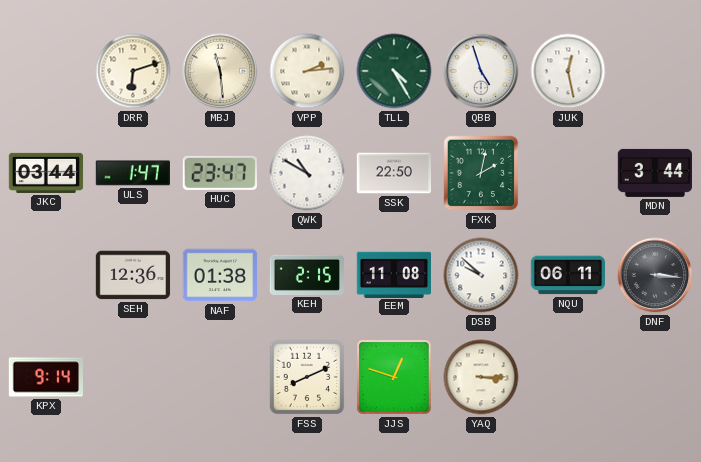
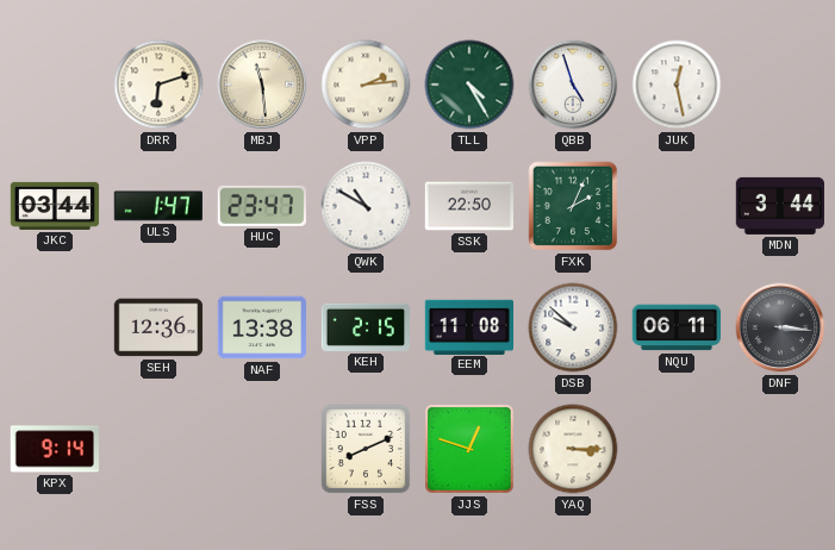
FXK: 2:02 -> 2:04
NAF: 01:38 -> 13:38
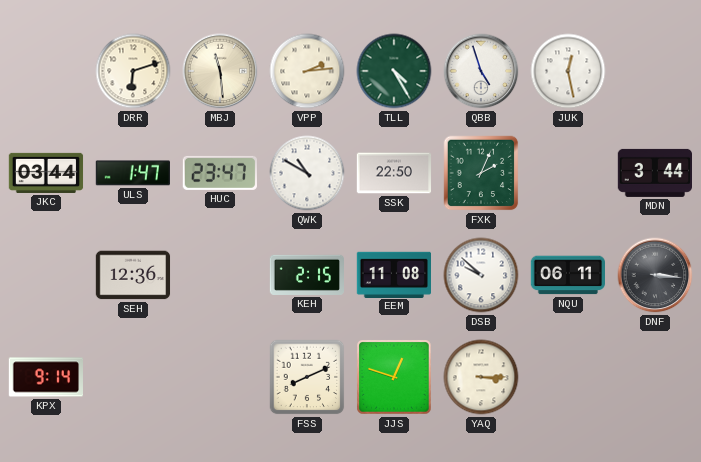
NAF: 13:38 -> none
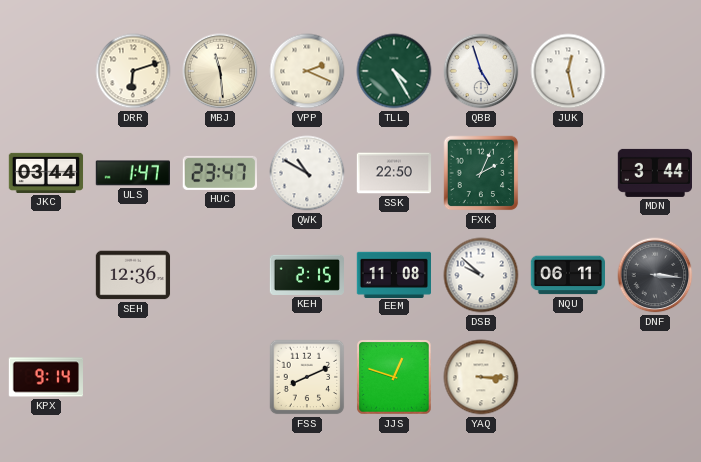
VPP: 2:14 -> 2:19
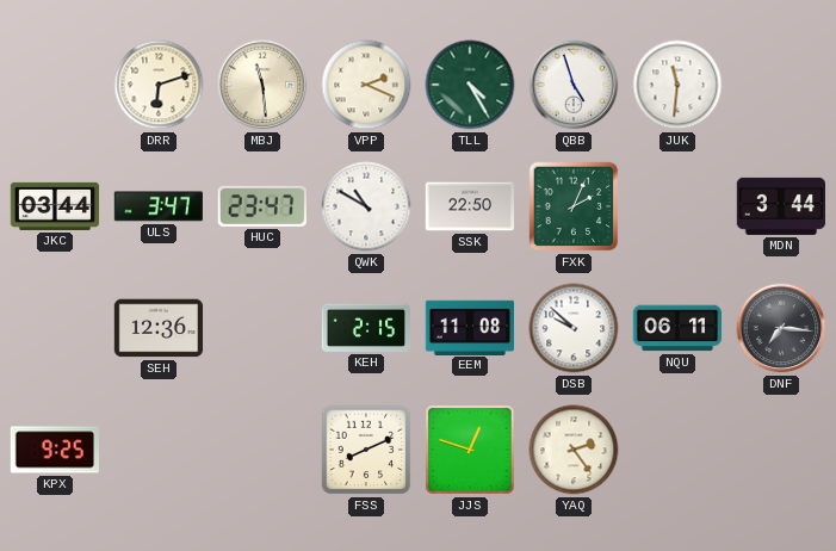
JUK: 12:28 -> 11:31
ULS: 1:47 -> 3:47
DNF: 3:16 -> 7:16
KPX: 9:14 -> 9:25
YAQ: 3:15 -> 2:24
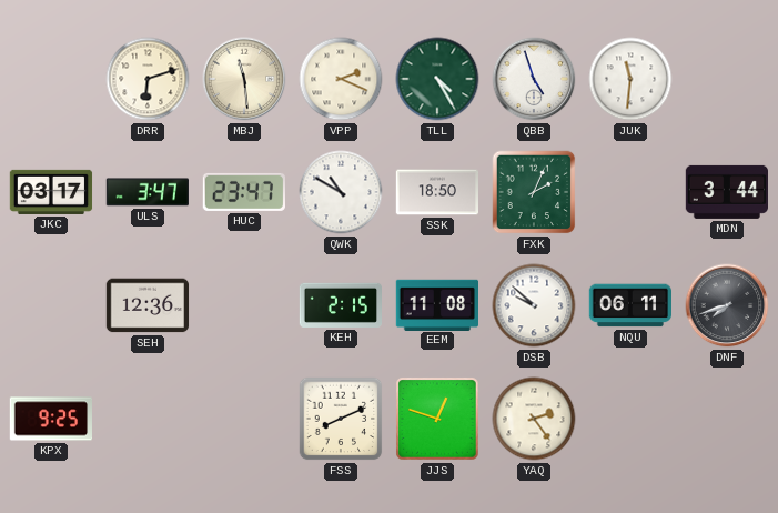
JKC: 03:44 -> 03:17
SSK: 22:50 -> 18:50
DNF: 7:16 -> 7:42
